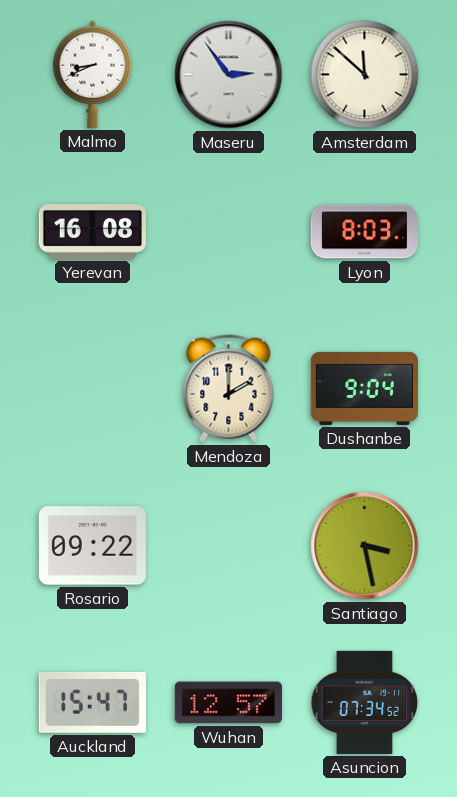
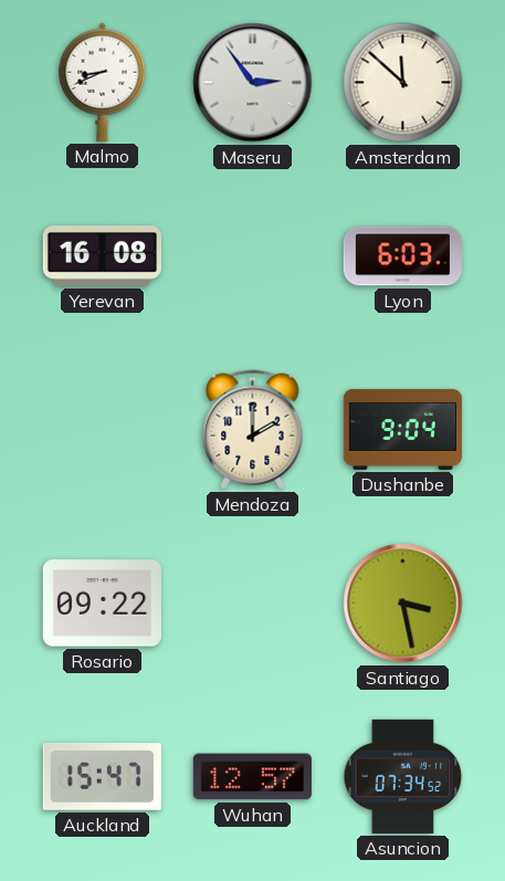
Lyon: 8:03 -> 6:03
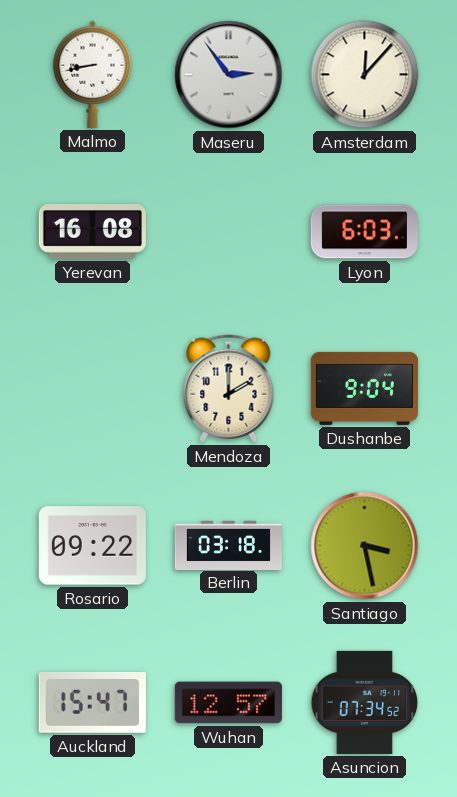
Malmo: 8:41 -> 8:43
Amsterdam: 11:52 -> 12:07
Berlin: none -> 03:18
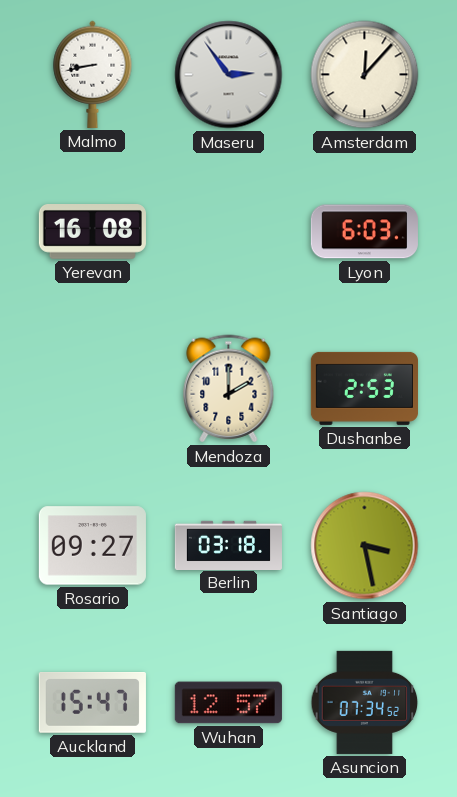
Dushanbe: 9:04 -> 2:53
Rosario: 09:22 -> 09:27
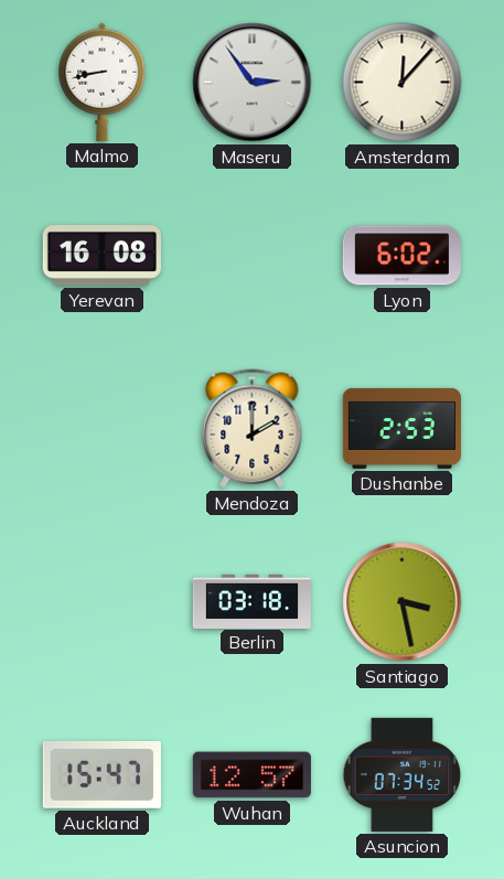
Lyon: 6:03 -> 6:02
Rosario: 09:27 -> none
